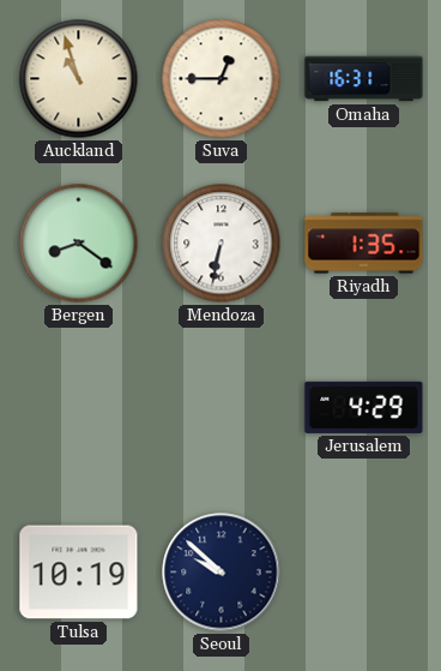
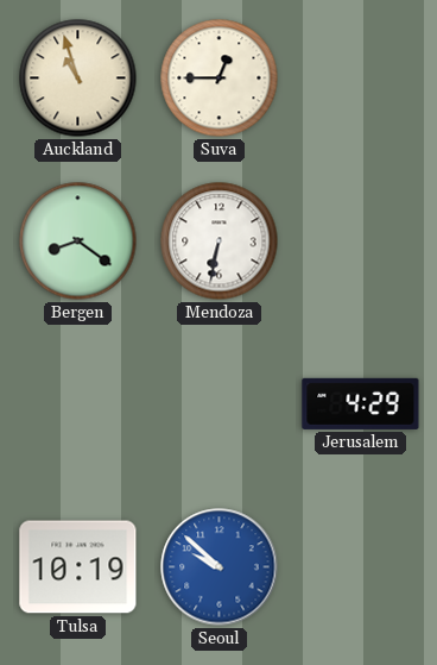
Omaha: 16:31 -> none
Riyadh: 1:35 -> none
Seoul dial: navy -> blue
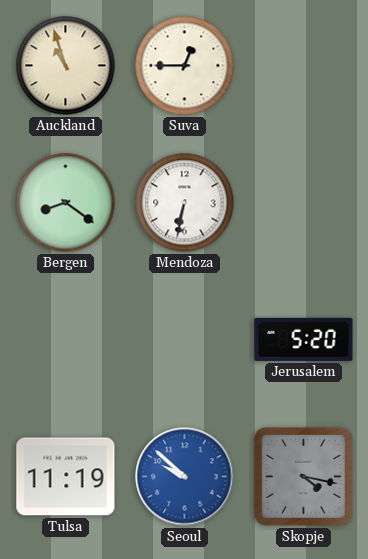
Jerusalem: 4:29 -> 5:20
Tulsa: 10:19 -> 11:19
Skopje: none -> 4:17
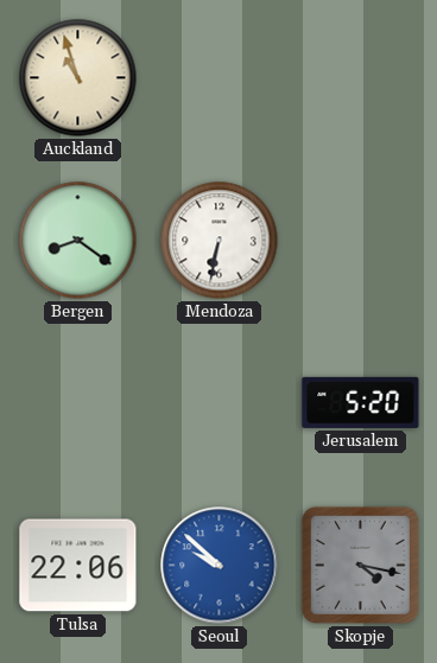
Suva: 12:45 -> none
Tulsa: 11:19 -> 22:06
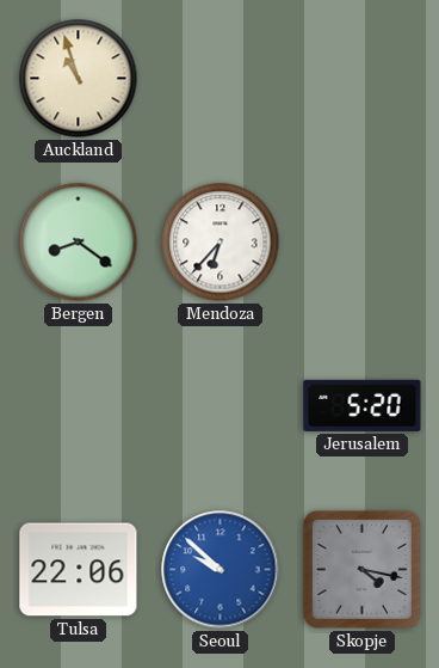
Mendoza: 6:32 -> 6:37
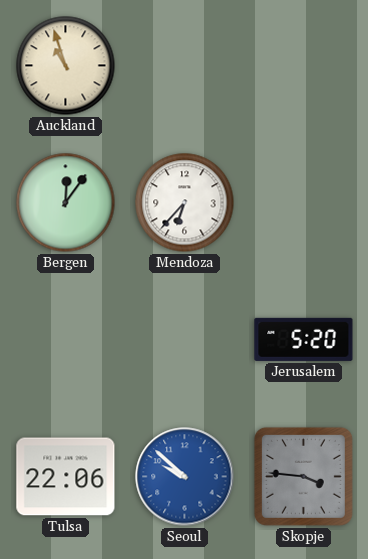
Bergen: 8:21 -> 12:06
Skopje: 4:17 -> 3:46
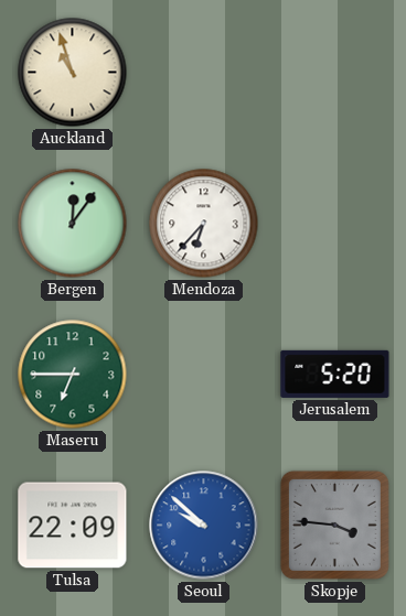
Maseru: none -> 6:45
Tulsa: 22:06 -> 22:09
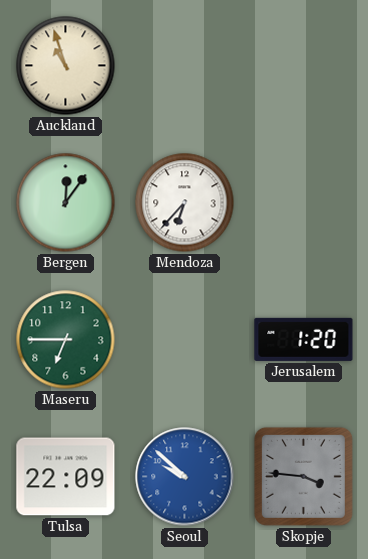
Jerusalem: 5:20 -> 1:20
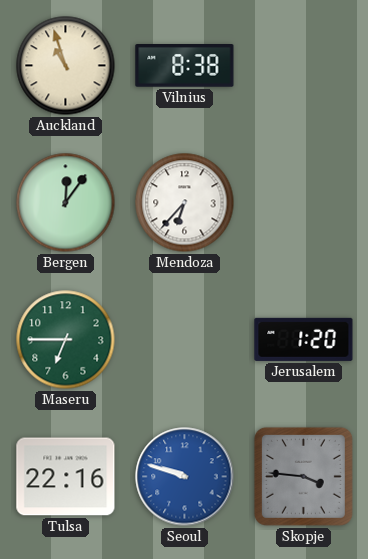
Vilnius: none -> 8:38
Tulsa: 22:09 -> 22:16
Seoul: 9:52 -> 9:48
